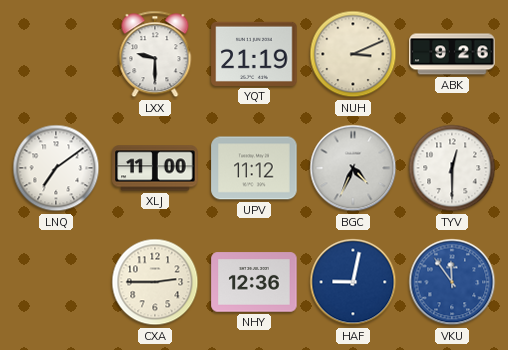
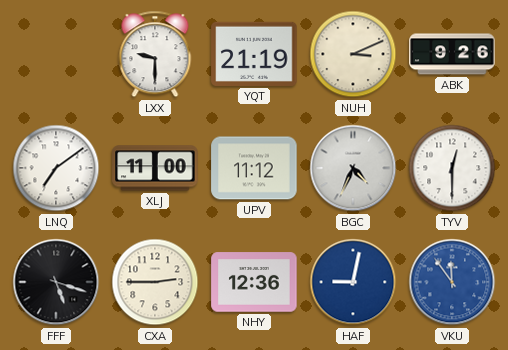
FFF: none -> 5:18
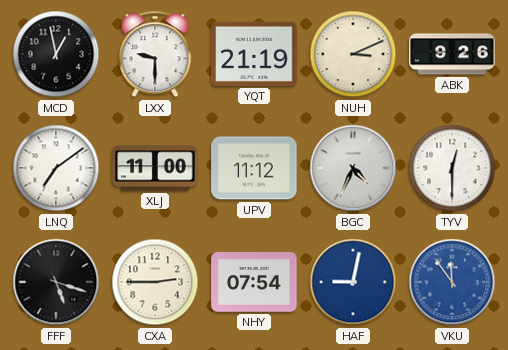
MCD: none -> 12:58
NHY: 12:36 -> 07:54
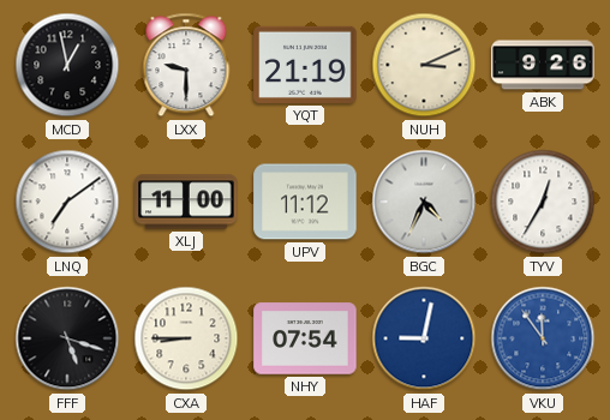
TYV: 12:30 -> 12:35
CXA: 2:45 -> 8:45
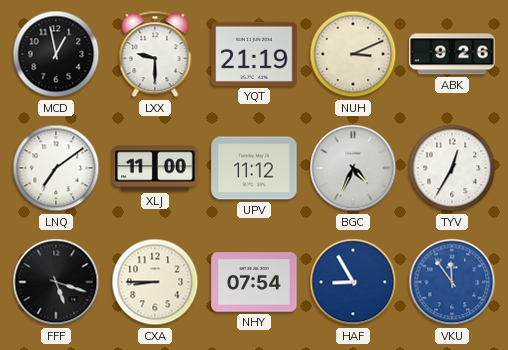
HAF: 9:02 -> 8:55
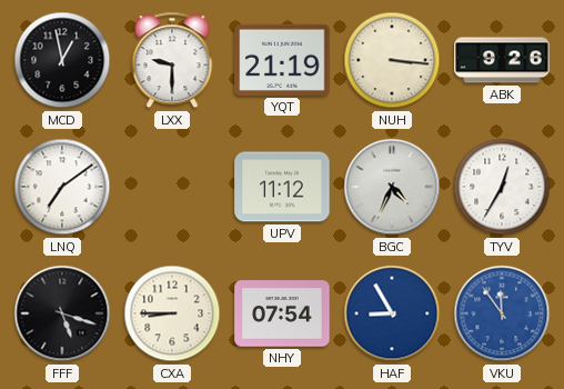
NUH: 3:11 -> 3:16
XLJ: 11:00 -> none
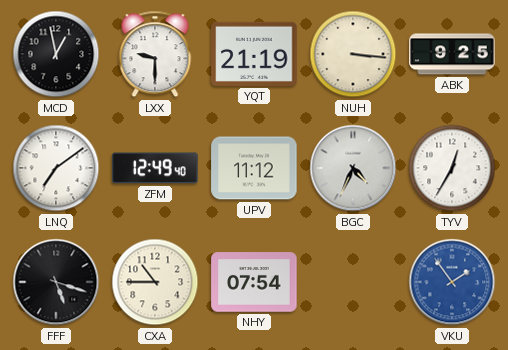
ABK: 9:26 -> 9:25
ZFM: none -> 12:49
CXA: 8:45 -> 10:45
HAF: 8:55 -> none
VKU: 11:54 -> 1:54
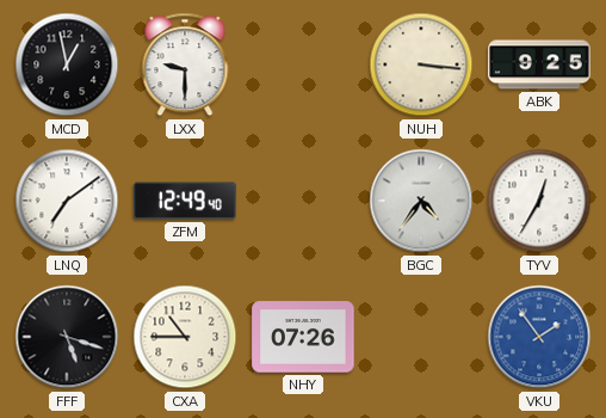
YQT: 21:19 -> none
UPV: 11:12 -> none
BGC: 4:34 -> 4:36
NHY: 07:54 -> 07:26
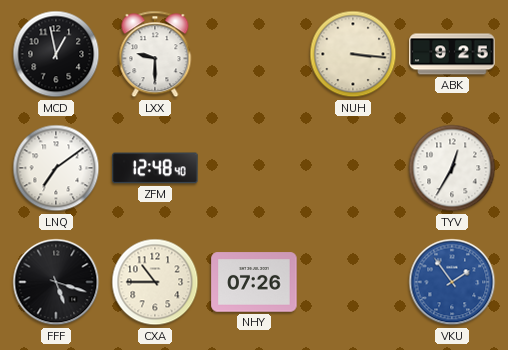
ZFM: 12:49 -> 12:48
BGC: 4:36 -> none
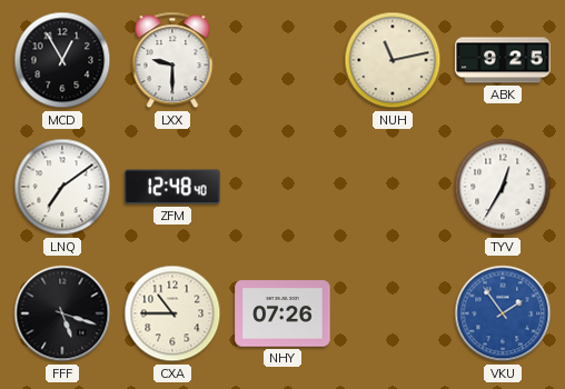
MCD: 12:58 -> 12:55
NUH: 3:16 -> 11:13
